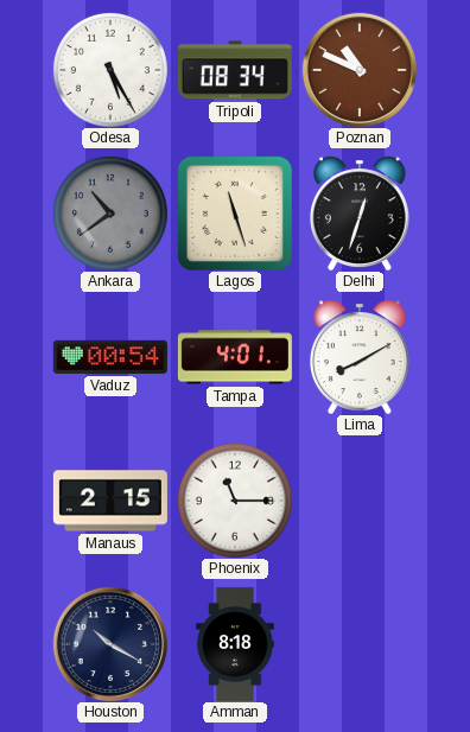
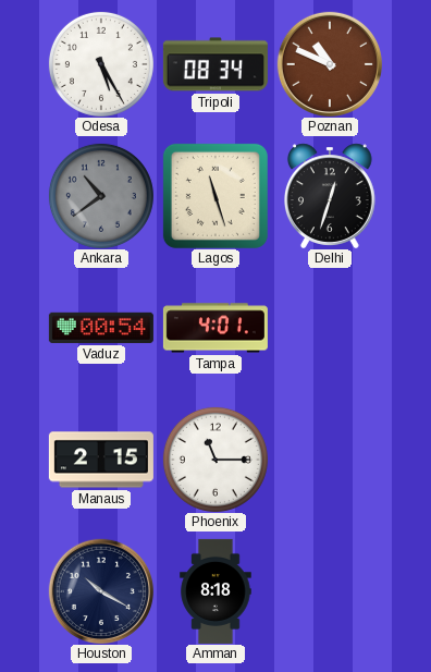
Lima: 8:10 -> none
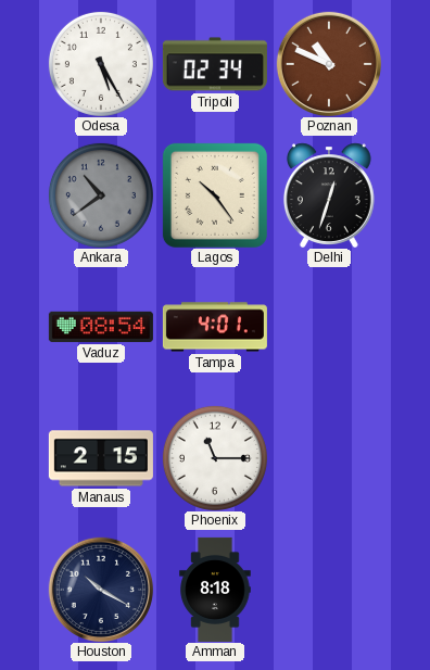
Tripoli: 08:34 -> 02:34
Lagos: 11:27 -> 10:24
Vaduz: 00:54 -> 08:54
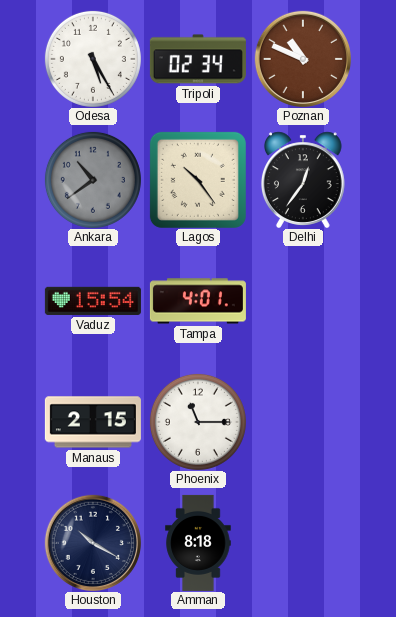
Delhi: 12:33 -> 12:36
Vaduz: 08:54 -> 15:54
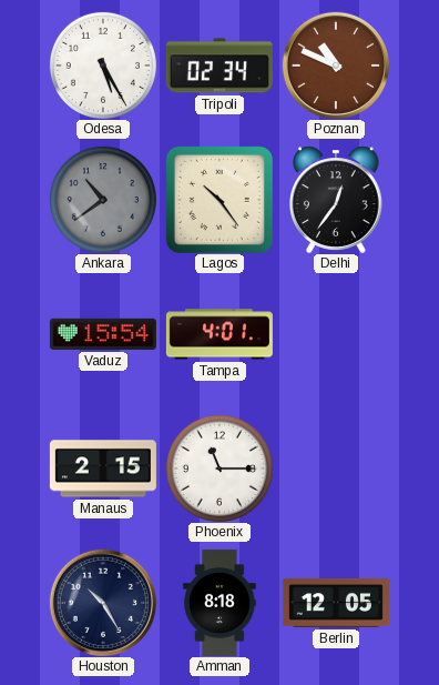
Houston: 10:20 -> 10:25
Berlin: none -> 12:05
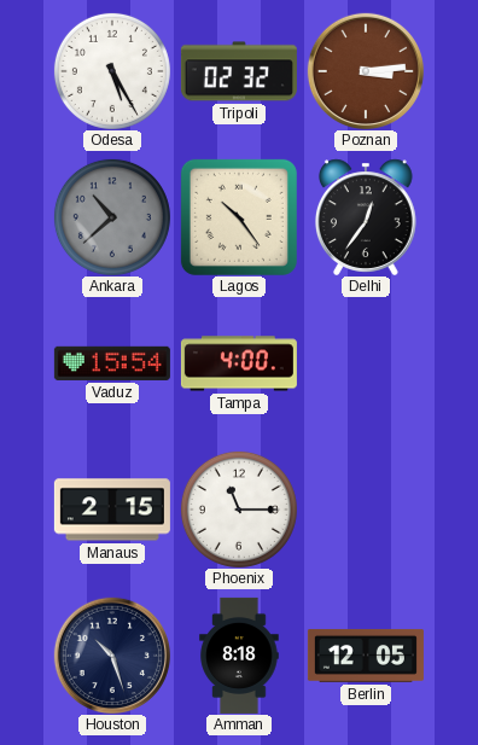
Tripoli: 02:34 -> 02:32
Poznan: 10:49 -> 3:14
Ankara: 10:39 -> 10:38
Tampa: 4:01 -> 4:00
Houston: 10:25 -> 10:27
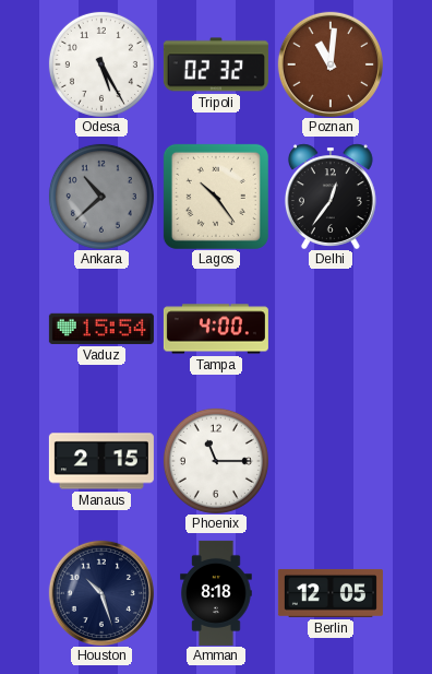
Poznan: 3:14 -> 11:01
